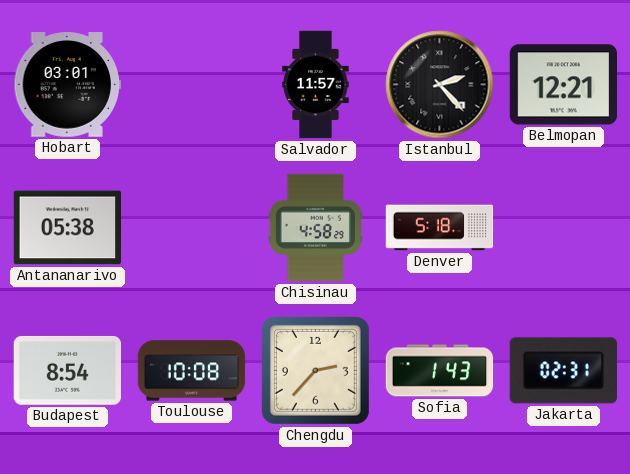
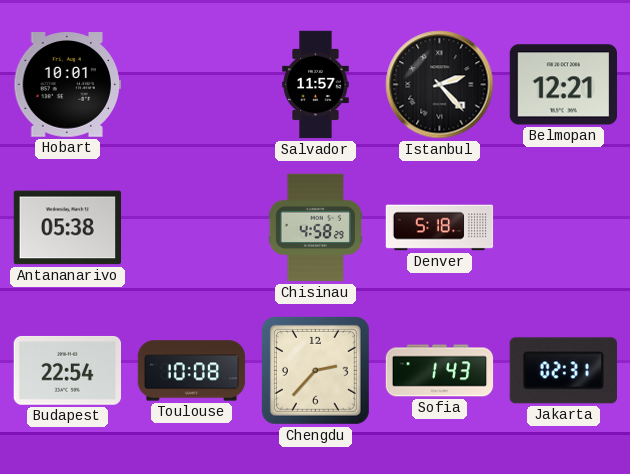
Hobart: 03:01 -> 10:01
Budapest: 8:54 -> 22:54
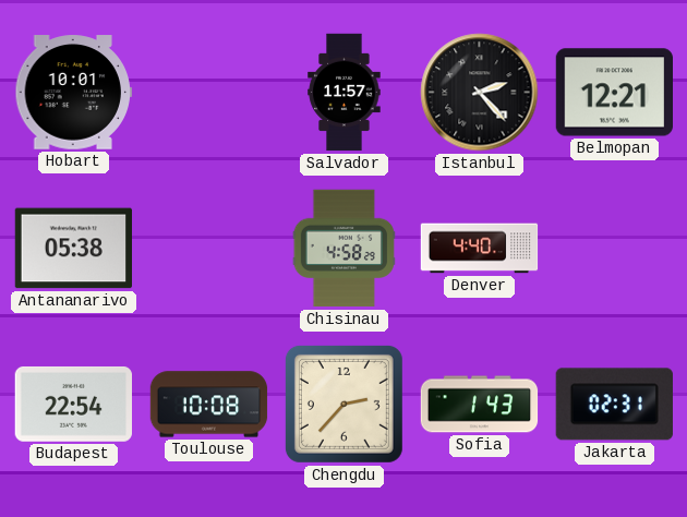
Denver: 5:18 -> 4:40
